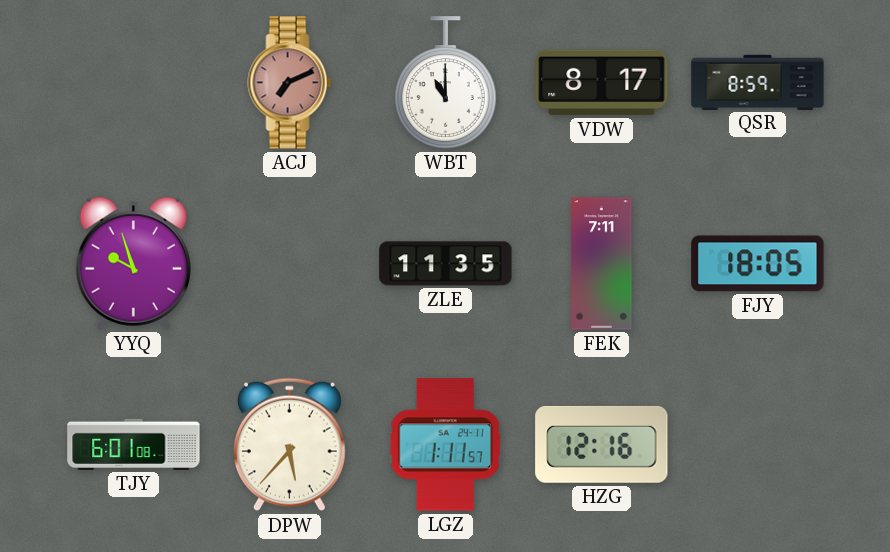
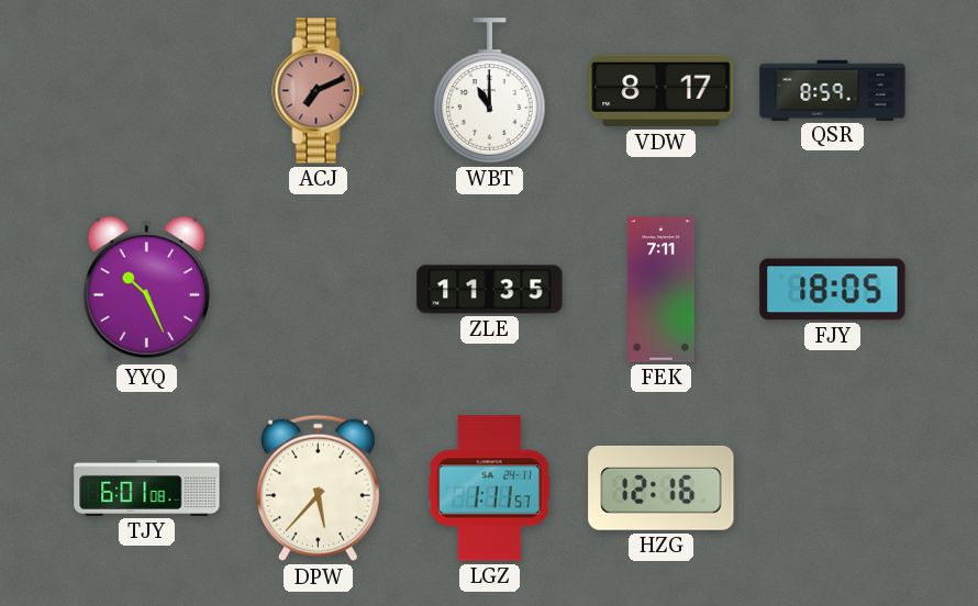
YYQ: 9:57 -> 10:26
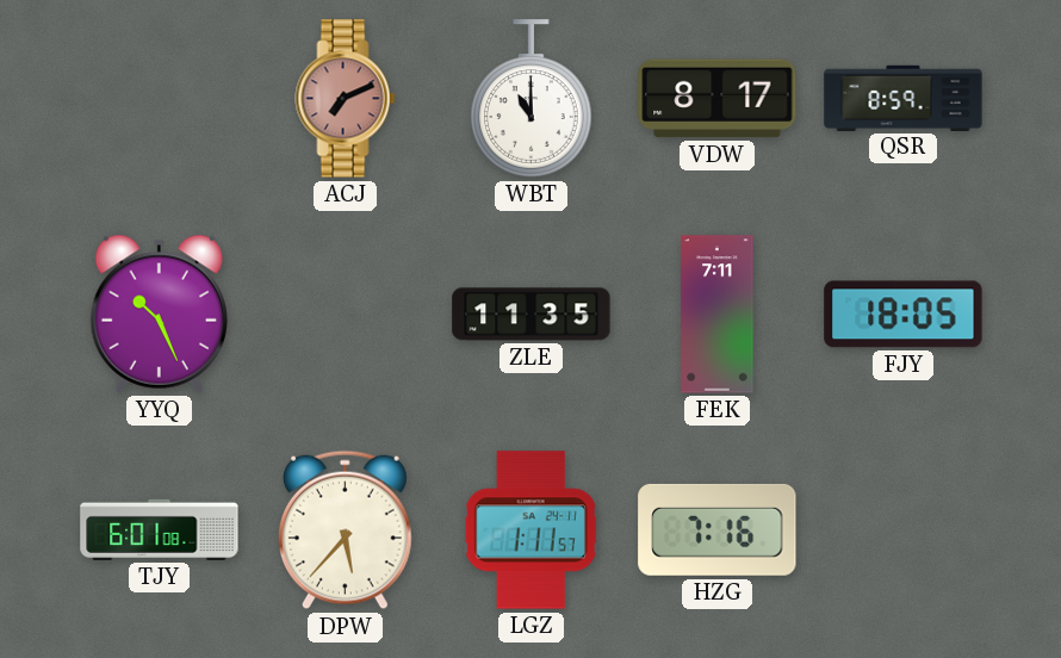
HZG: 12:16 -> 7:16
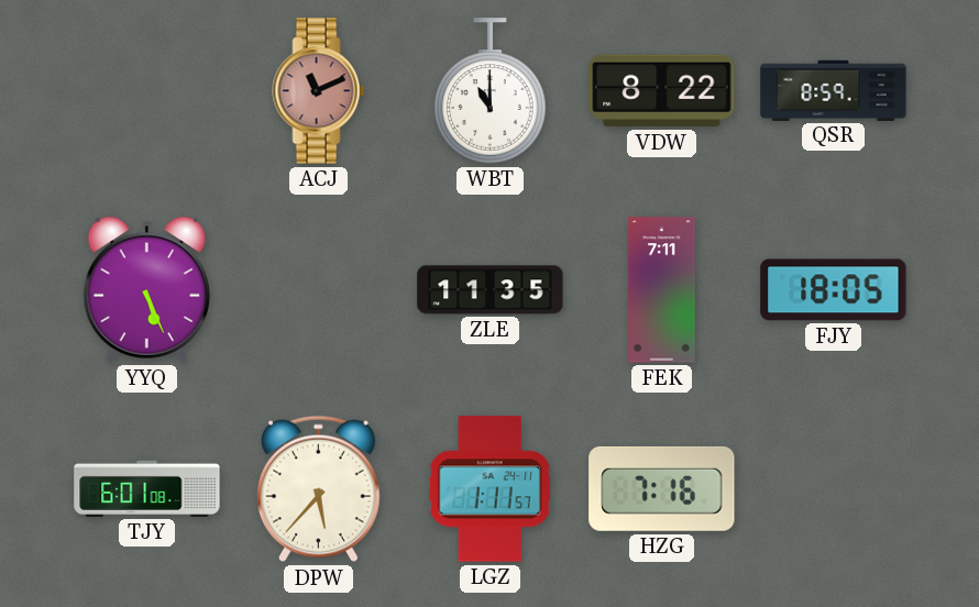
ACJ: 7:11 -> 11:11
VDW: 8:17 -> 8:22
YYQ: 10:26 -> 5:26
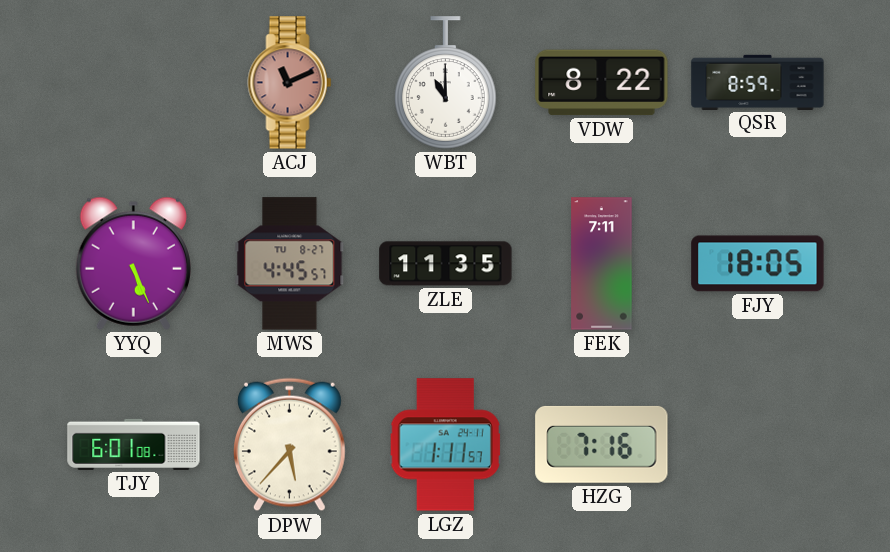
MWS: none -> 4:45
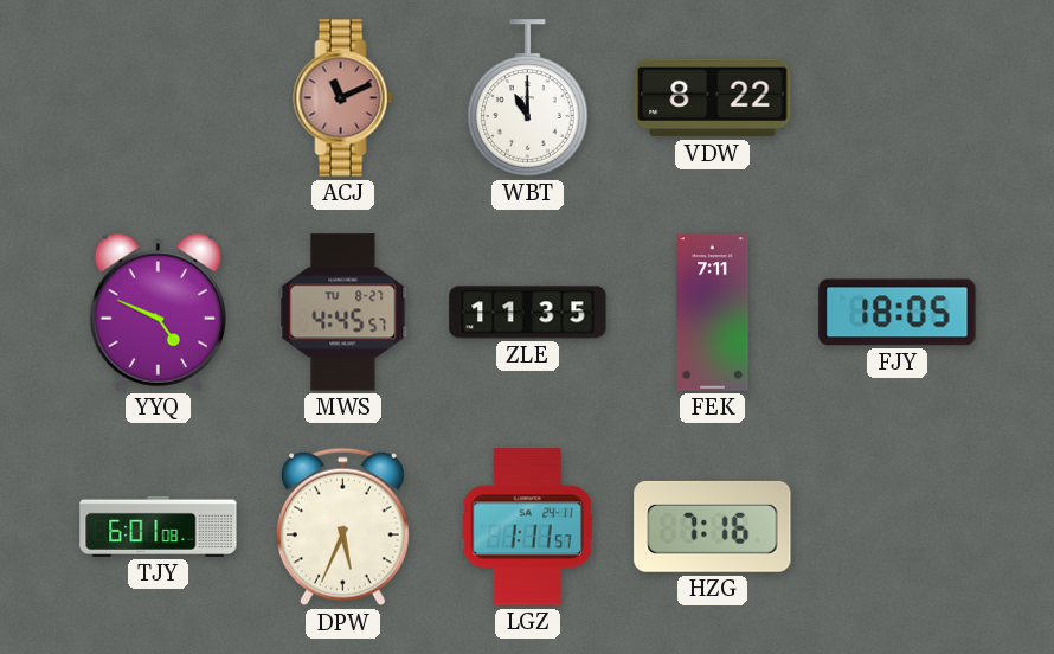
QSR: 8:59 -> none
YYQ: 5:26 -> 4:49
DPW: 5:37 -> 5:34
